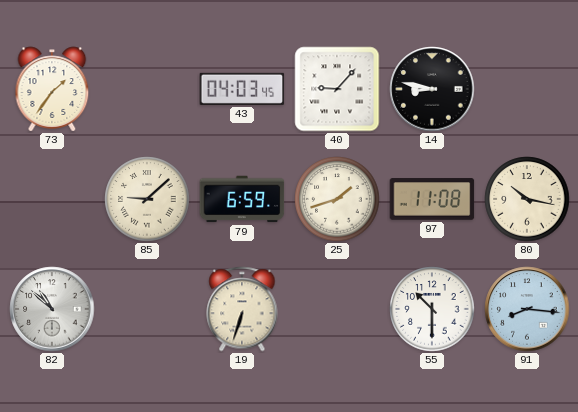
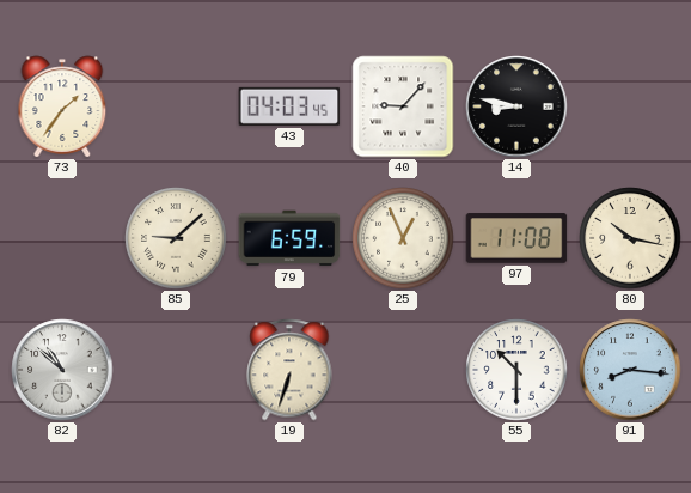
25: 1:42 -> 12:56
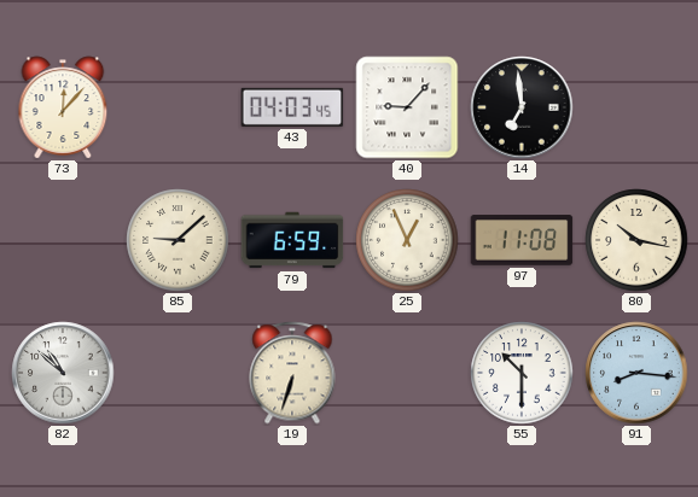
73: 1:36 -> 12:07
14: 8:47 -> 6:59
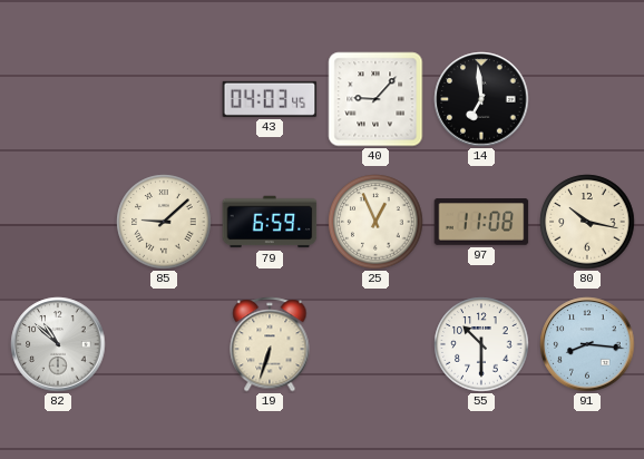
73: 12:07 -> none
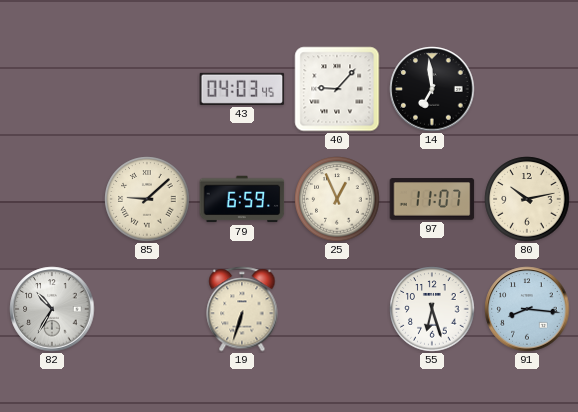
97: 11:08 -> 11:07
80: 10:17 -> 10:13
82: 10:52 -> 10:35
55: 10:30 -> 6:27
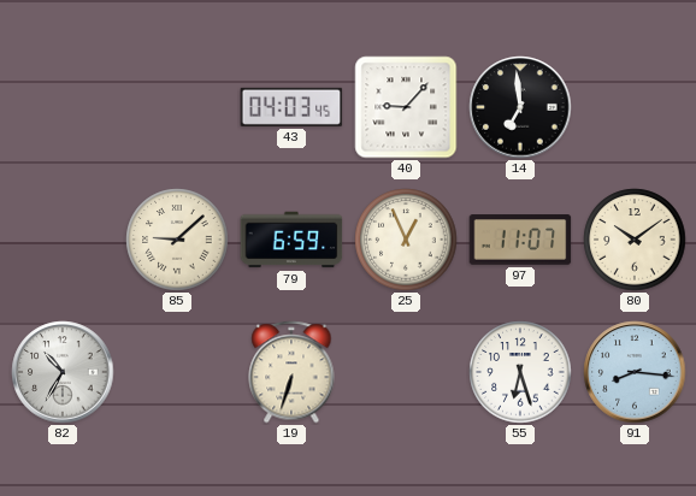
80: 10:13 -> 10:09
